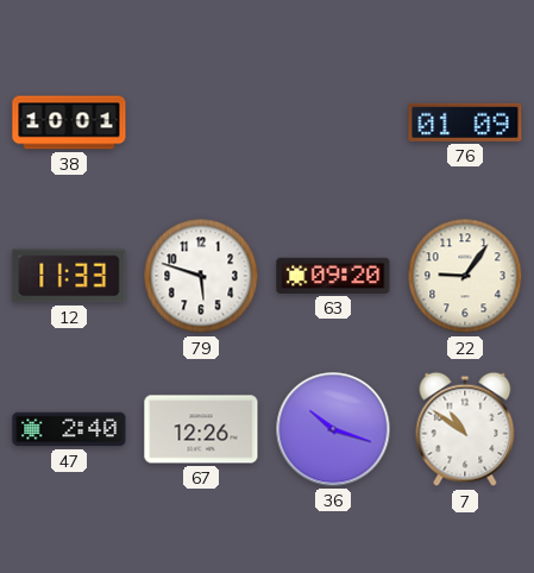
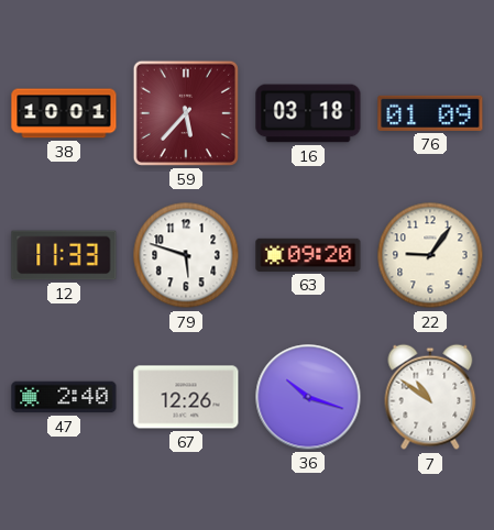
59: none -> 5:37
16: none -> 03:18
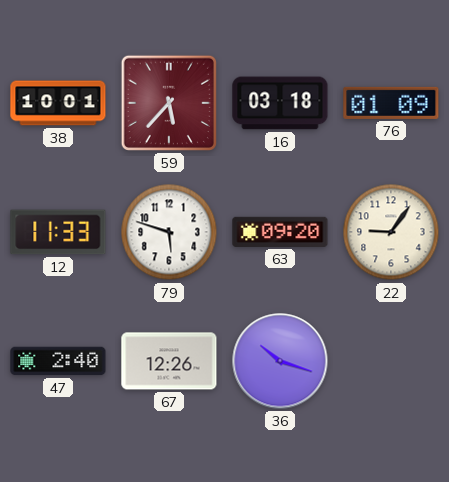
7: 10:51 -> none
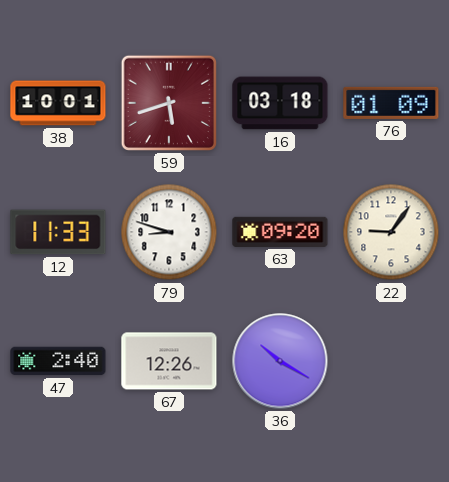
59: 5:37 -> 5:42
79: 5:48 -> 8:48
36: 10:18 -> 10:20
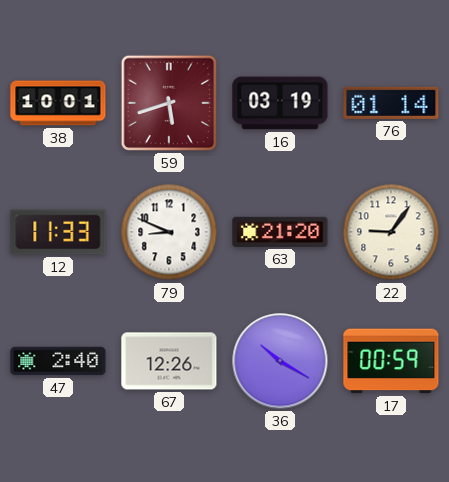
16: 03:18 -> 03:19
76: 01:09 -> 01:14
79: 8:48 -> 8:49
63: 09:20 -> 21:20
17: none -> 00:59
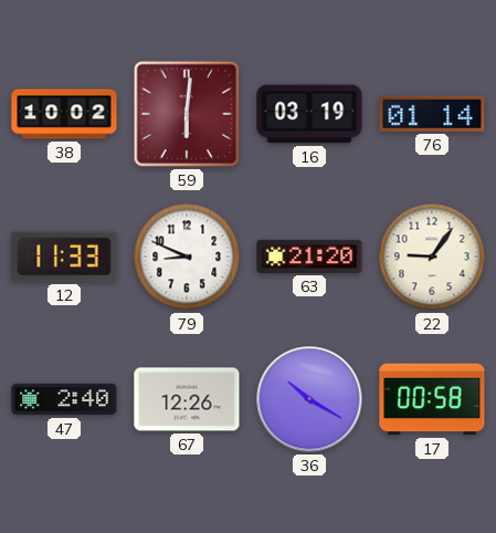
38: 10:01 -> 10:02
59: 5:42 -> 6:01
17: 00:59 -> 00:58
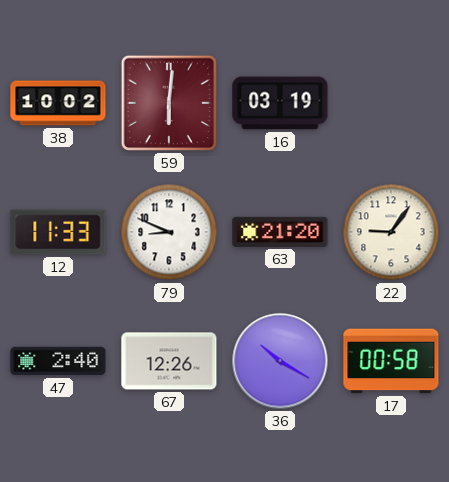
76: 01:14 -> none
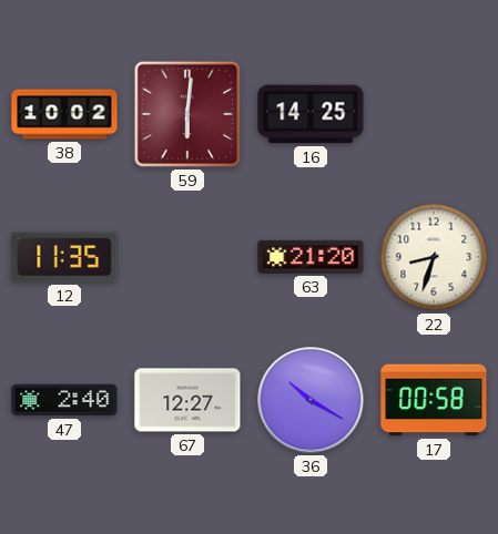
16: 03:19 -> 14:25
12: 11:33 -> 11:35
79: 8:49 -> none
22: 9:06 -> 8:33
67: 12:26 -> 12:27
